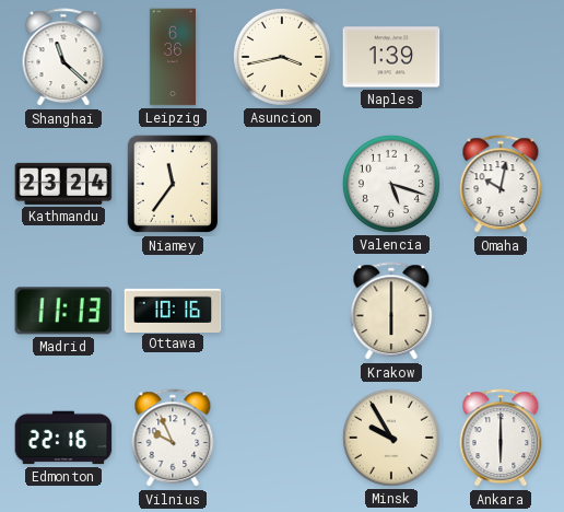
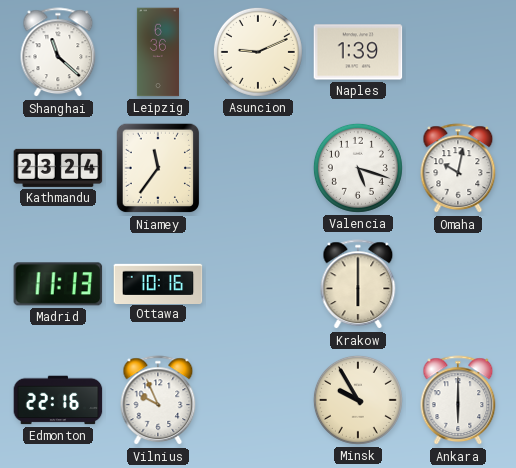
Asuncion: 3:43 -> 9:11
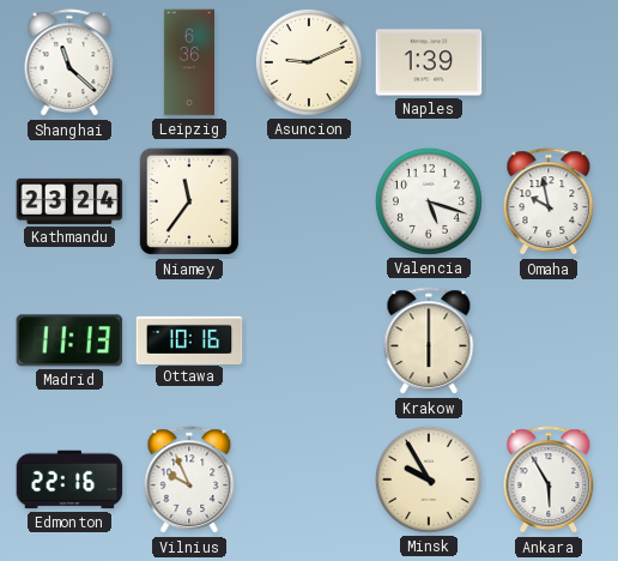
Omaha: 10:02 -> 9:58
Ankara: 6:00 -> 5:55
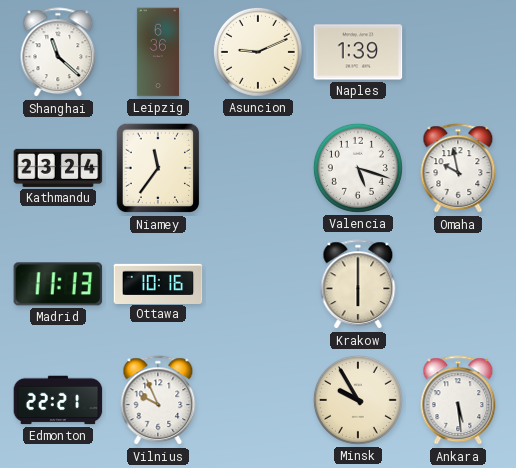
Edmonton: 22:16 -> 22:21
Ankara: 5:55 -> 5:29
